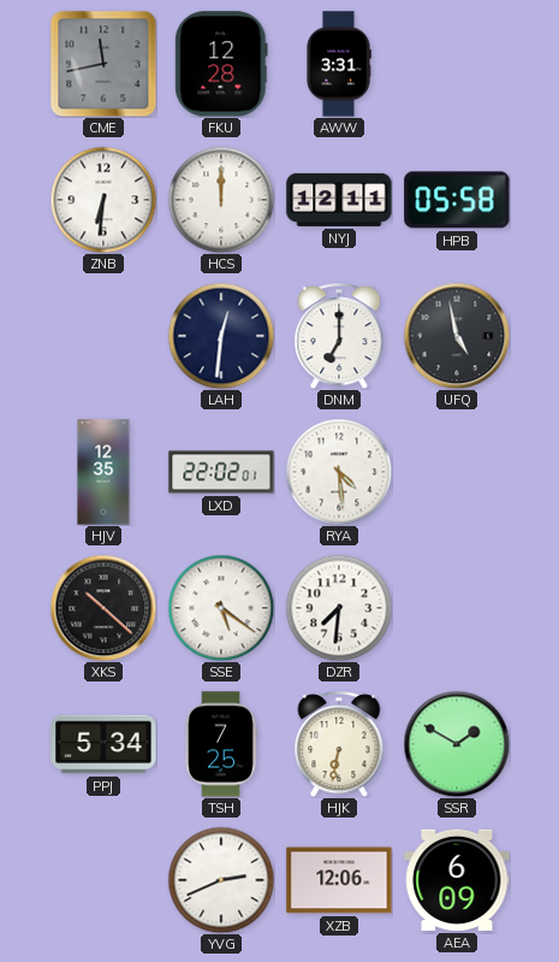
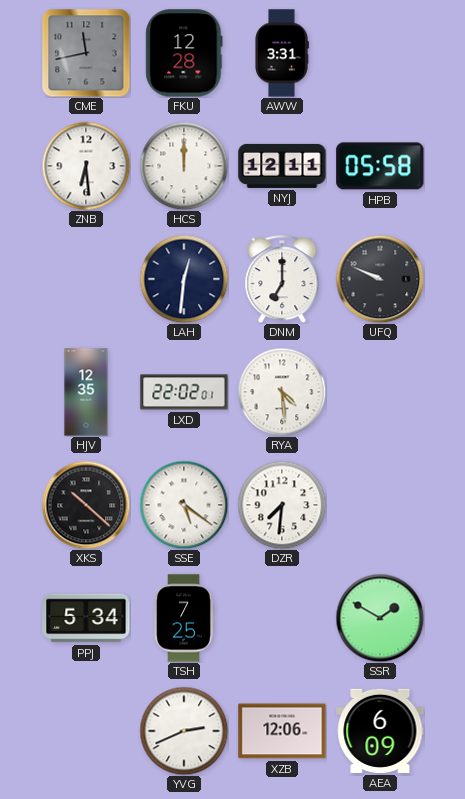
ZNB: 6:31 -> 6:29
UFQ: 4:58 -> 9:49
HJK: 6:32 -> none
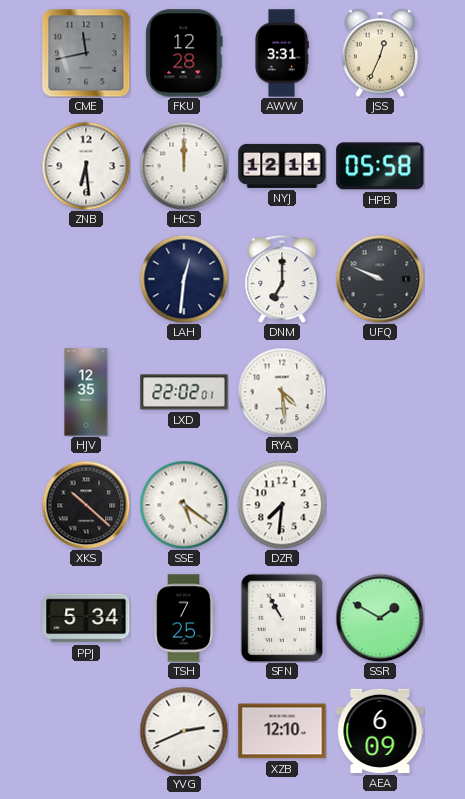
JSS: none -> 12:34
SFN: none -> 10:55
XZB: 12:06 -> 12:10
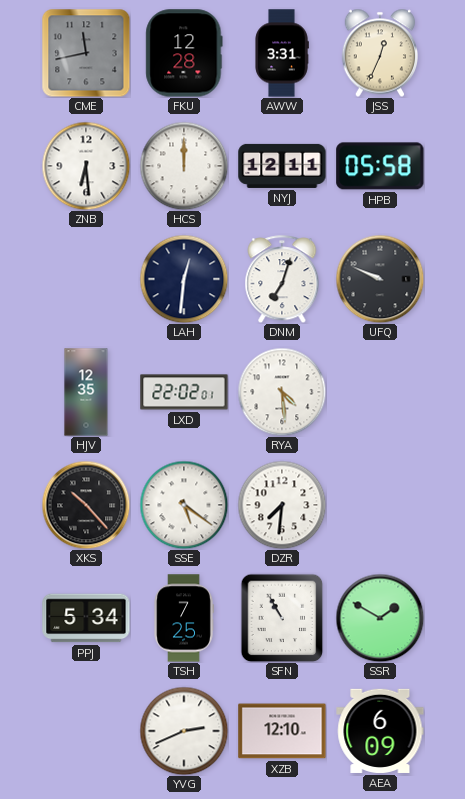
DNM: 7:00 -> 7:03
XKS: 10:22 -> 10:23
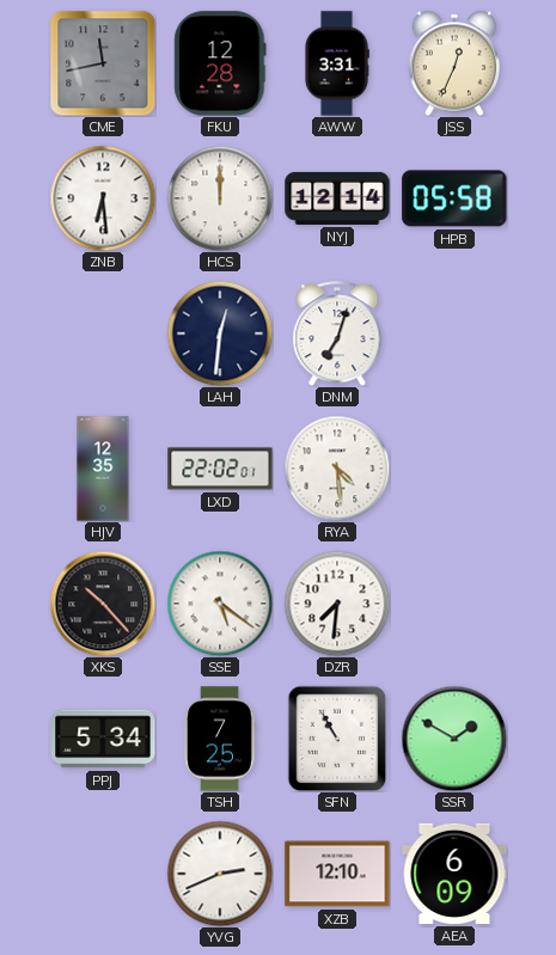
NYJ: 12:11 -> 12:14
UFQ: 9:49 -> none
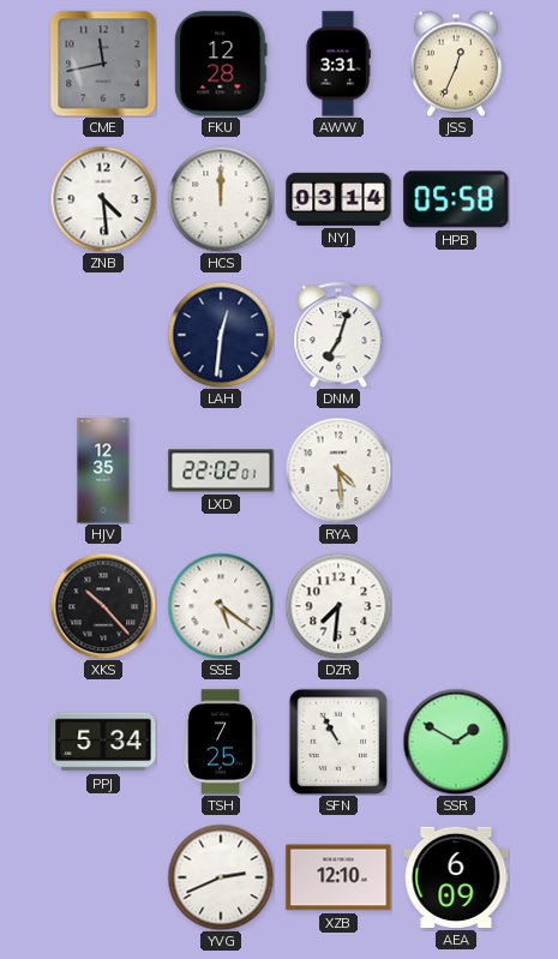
ZNB: 6:29 -> 4:29
NYJ: 12:14 -> 03:14
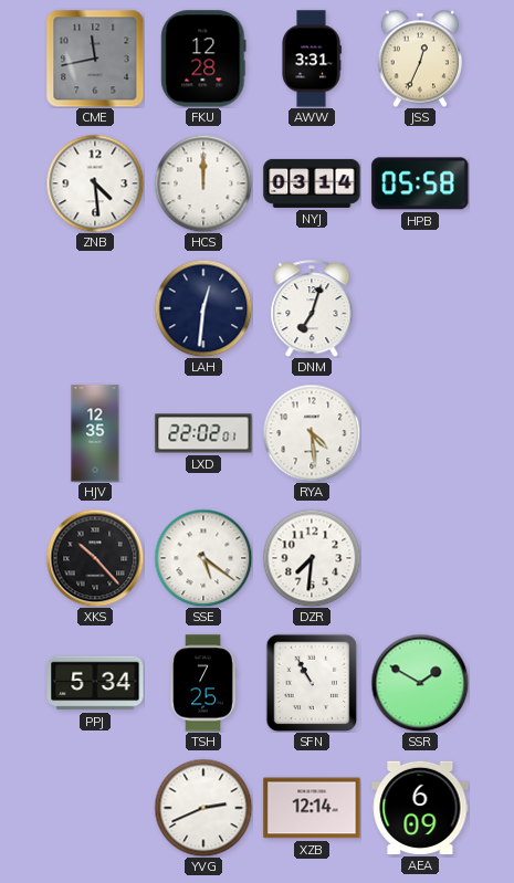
XZB: 12:10 -> 12:14
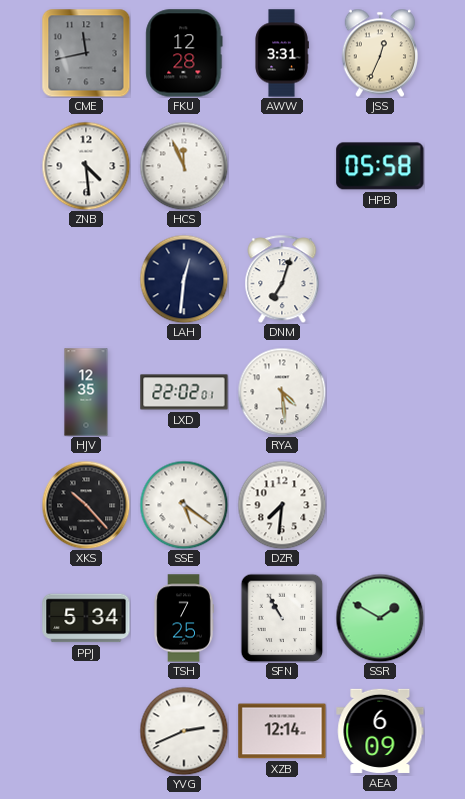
HCS: 12:00 -> 11:56
NYJ: 03:14 -> none
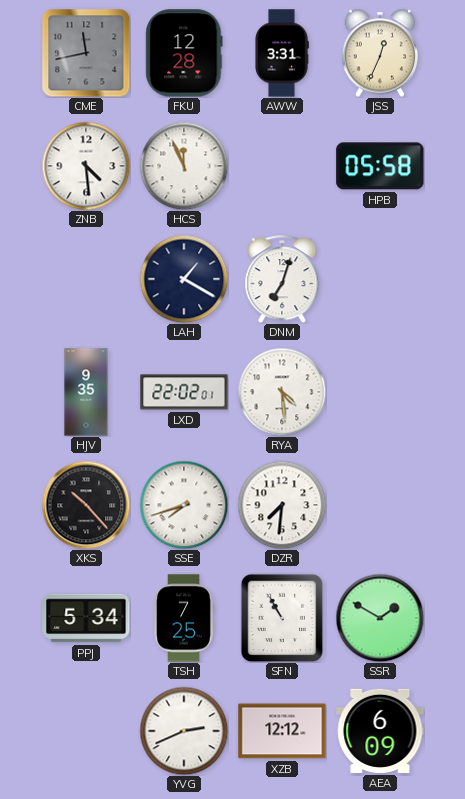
LAH: 12:31 -> 1:20
HJV: 12:35 -> 9:35
SSE: 5:21 -> 7:42
XZB: 12:14 -> 12:12
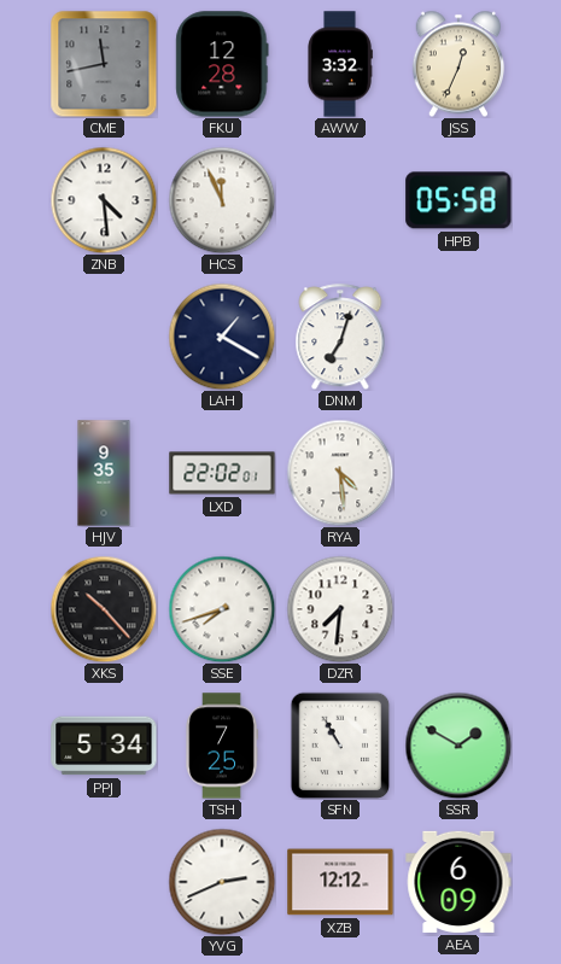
AWW: 3:31 -> 3:32
